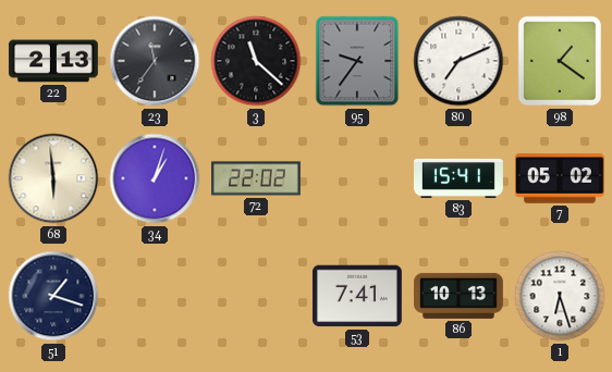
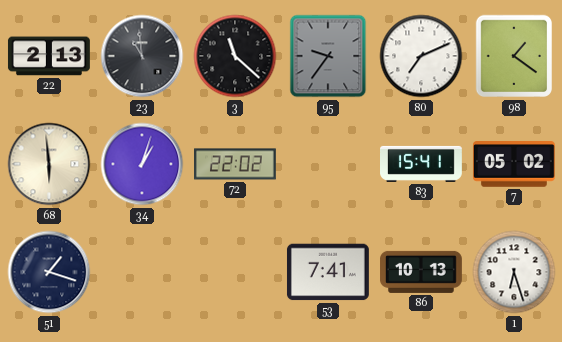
23: 11:36 -> 10:59
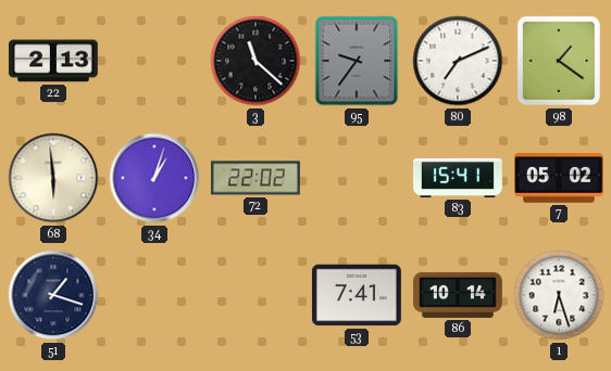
23: 10:59 -> none
86: 10:13 -> 10:14
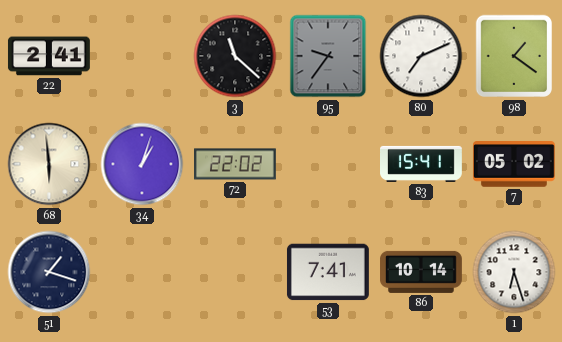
22: 2:13 -> 2:41
